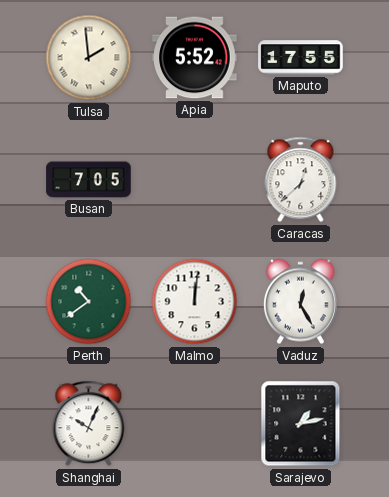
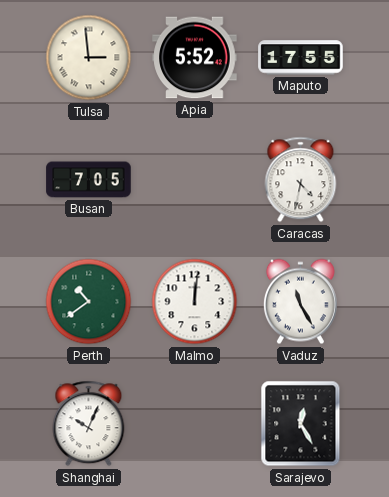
Tulsa: 1:59 -> 2:59
Caracas: 12:38 -> 4:32
Vaduz: 12:25 -> 11:25
Sarajevo: 1:13 -> 12:25
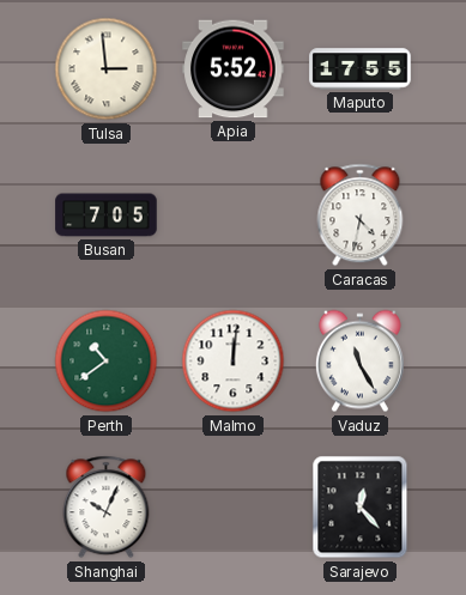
Sarajevo: 12:25 -> 12:23
